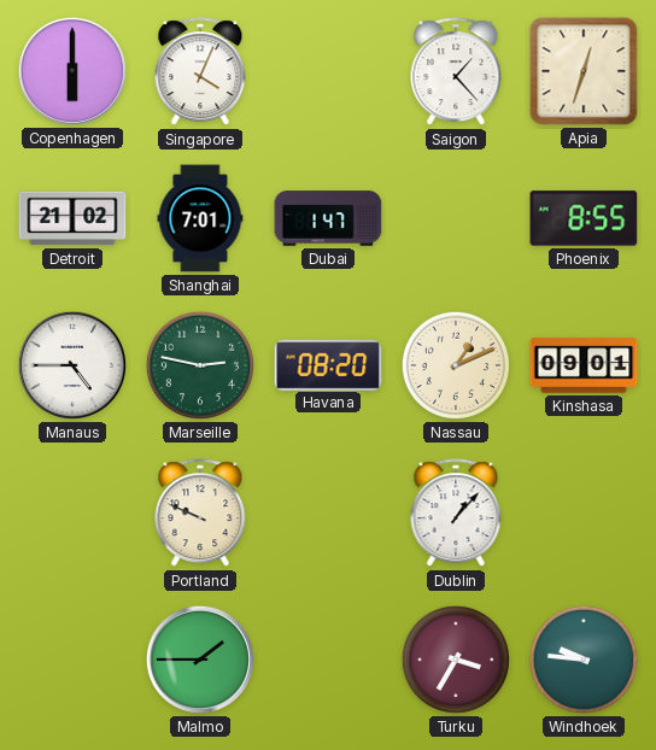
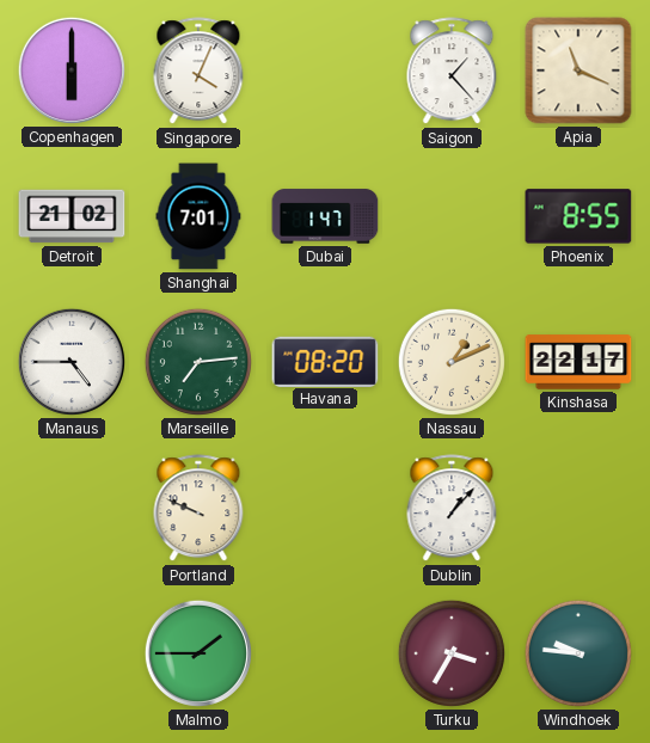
Apia: 12:33 -> 11:19
Marseille: 2:47 -> 7:14
Kinshasa: 09:01 -> 22:17
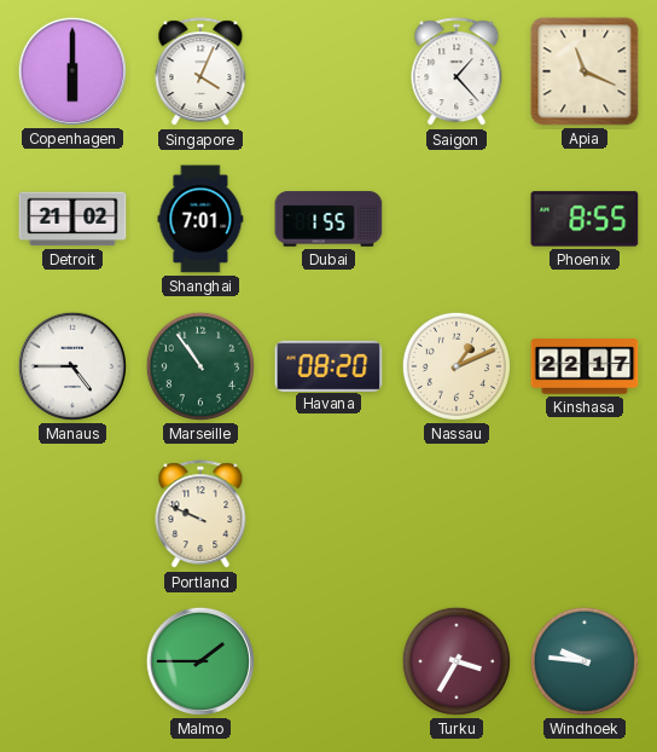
Dubai: 1:47 -> 1:55
Marseille: 7:14 -> 10:54
Dublin: 1:07 -> none
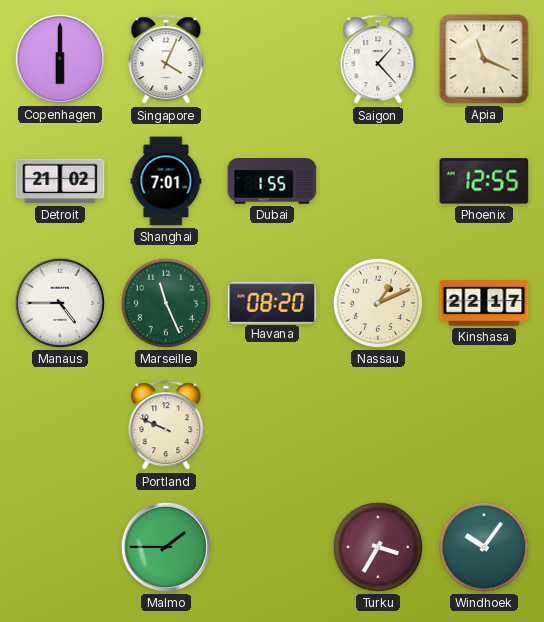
Phoenix: 8:55 -> 12:55
Marseille: 10:54 -> 11:26
Windhoek: 9:46 -> 10:06
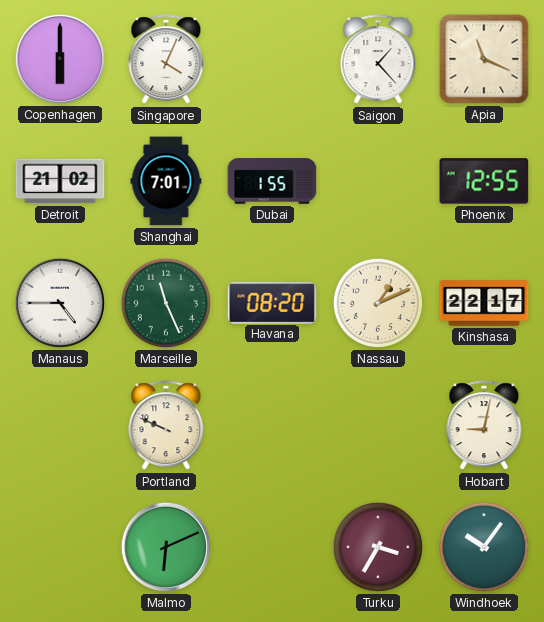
Hobart: none -> 9:02
Malmo: 1:45 -> 6:11
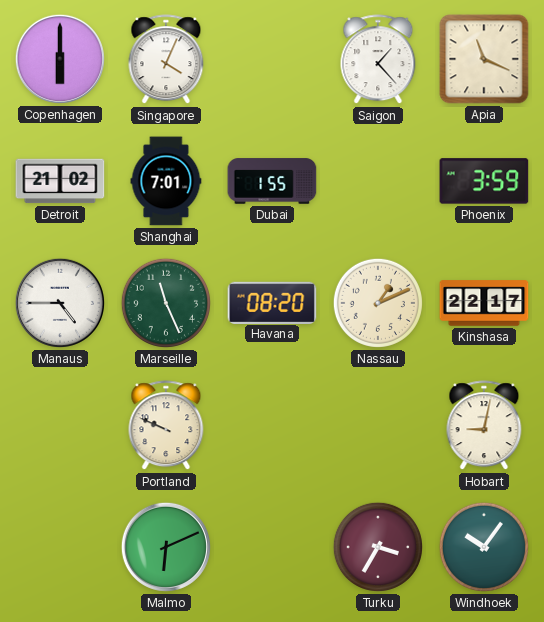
Phoenix: 12:55 -> 3:59
